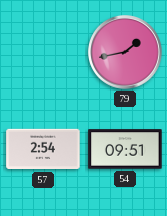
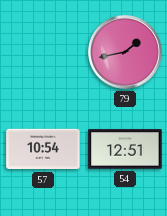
57: 2:54 -> 10:54
54: 09:51 -> 12:51
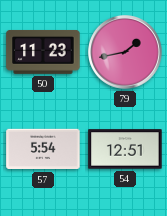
50: none -> 11:23
57: 10:54 -> 5:54
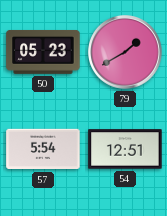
50: 11:23 -> 05:23
79: 1:43 -> 1:40
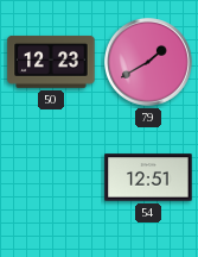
50: 05:23 -> 12:23
57: 5:54 -> none
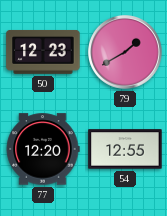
77: none -> 12:20
54: 12:51 -> 12:55
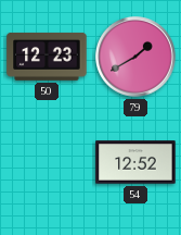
77: 12:20 -> none
54: 12:55 -> 12:52
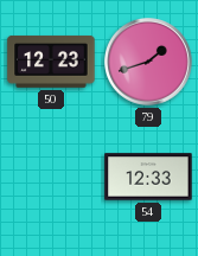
79: 1:40 -> 1:42
54: 12:52 -> 12:33
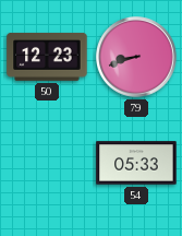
79: 1:42 -> 8:42
54: 12:33 -> 05:33
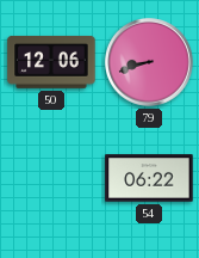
50: 12:23 -> 12:06
54: 05:33 -> 06:22
